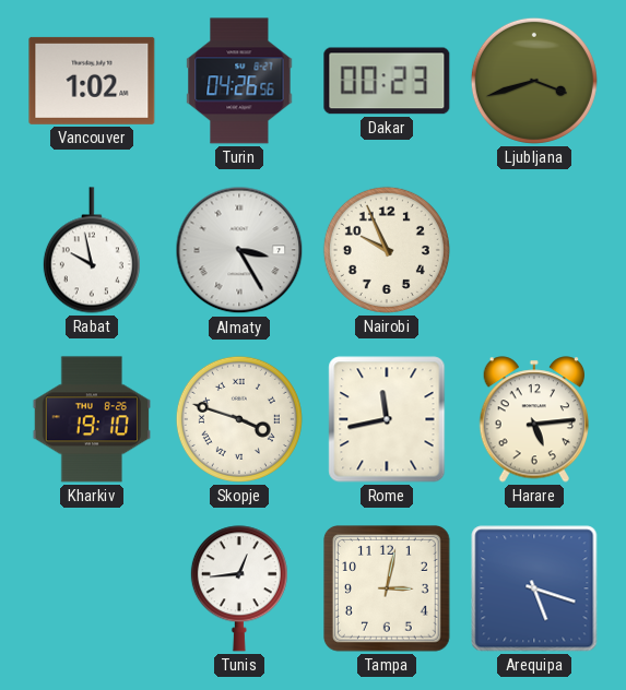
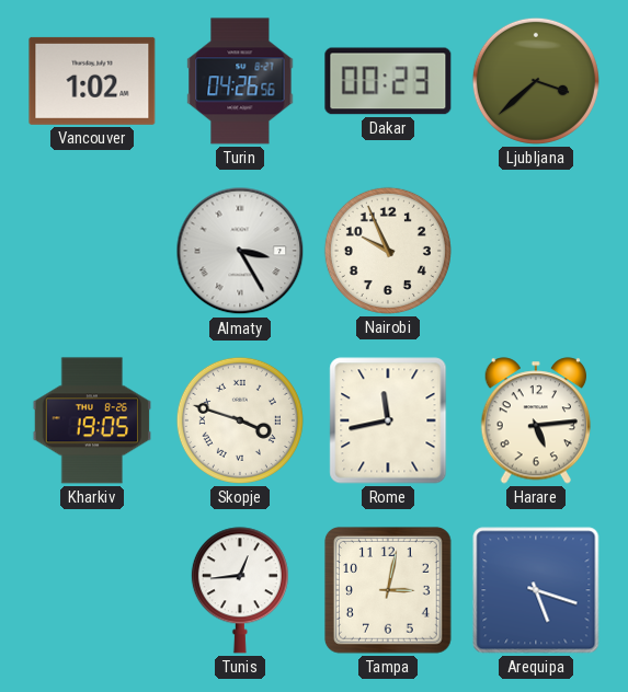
Ljubljana: 3:42 -> 3:38
Rabat: 9:58 -> none
Kharkiv: 19:10 -> 19:05
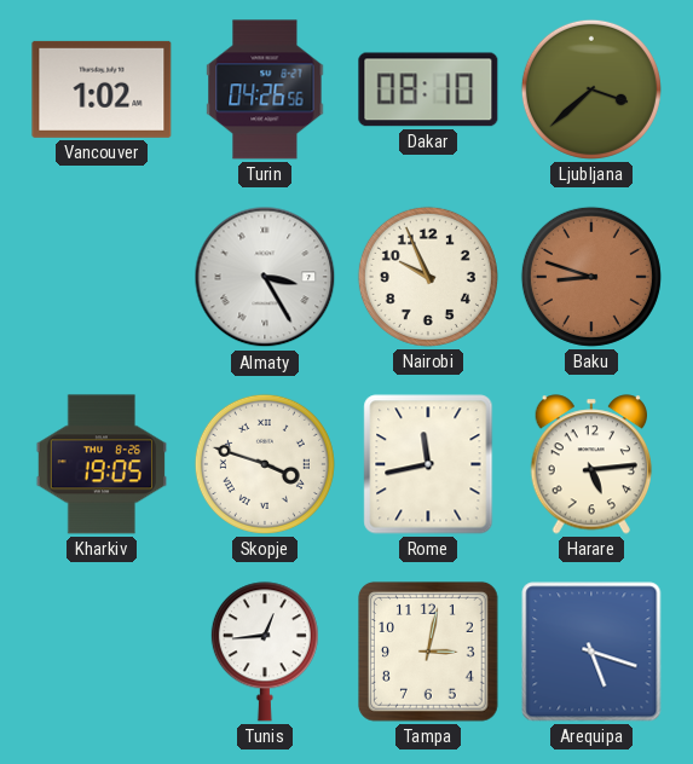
Dakar: 00:23 -> 08:10
Baku: none -> 8:48
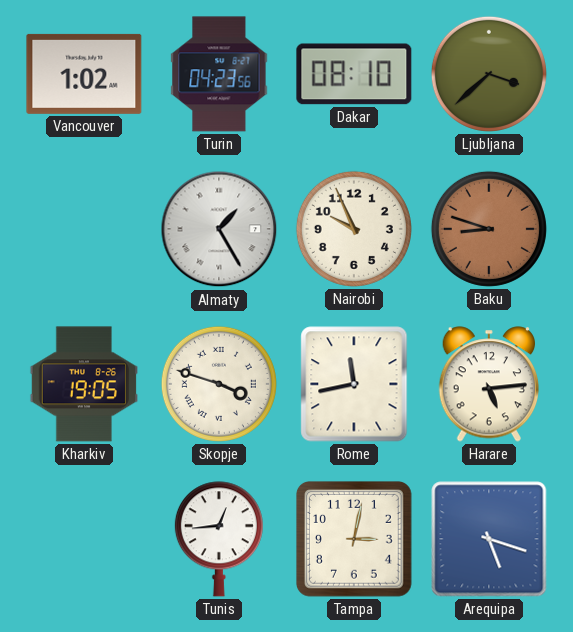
Turin: 04:26 -> 04:23
Almaty: 3:25 -> 1:25
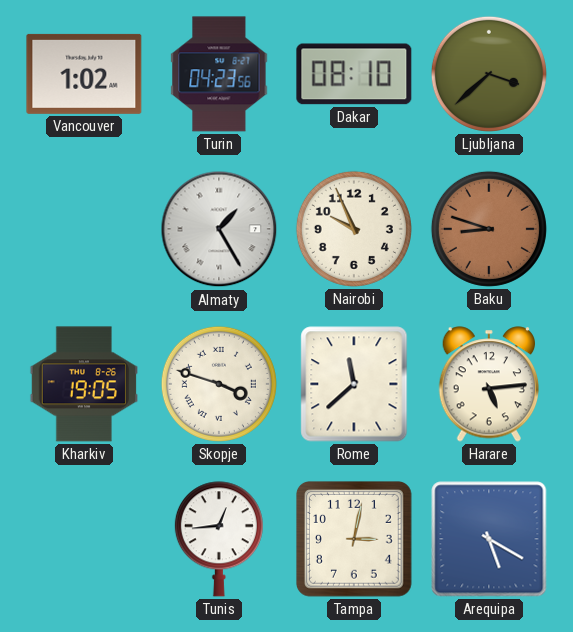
Rome: 11:43 -> 11:38
Arequipa: 5:18 -> 5:20
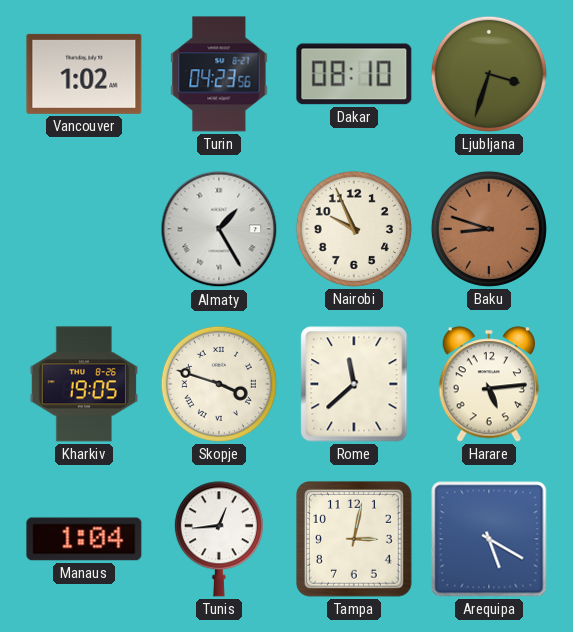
Ljubljana: 3:38 -> 3:33
Manaus: none -> 1:04
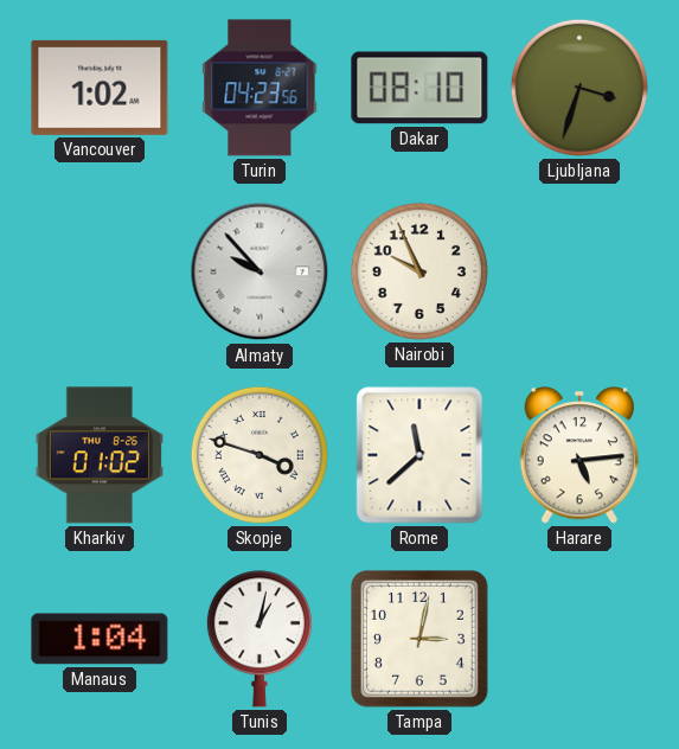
Almaty: 1:25 -> 9:53
Baku: 8:48 -> none
Kharkiv: 19:05 -> 01:02
Tunis: 12:44 -> 1:02
Arequipa: 5:20 -> none
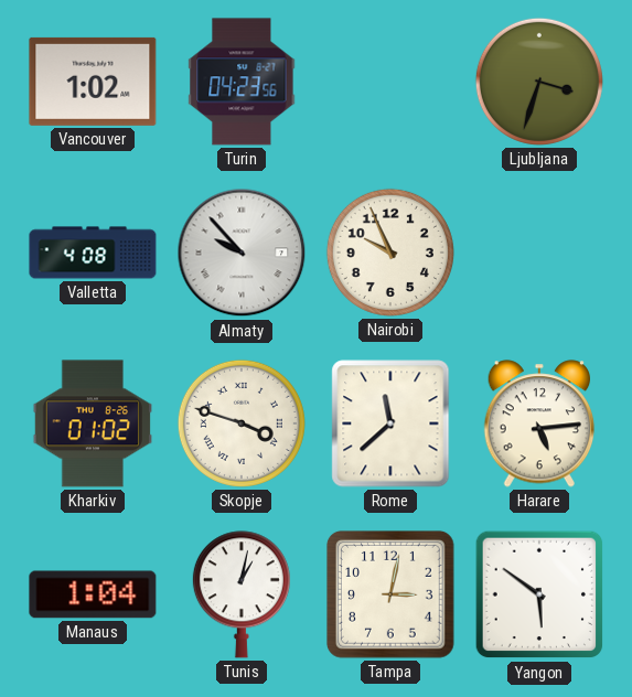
Dakar: 08:10 -> none
Valletta: none -> 4:08
Yangon: none -> 5:51
